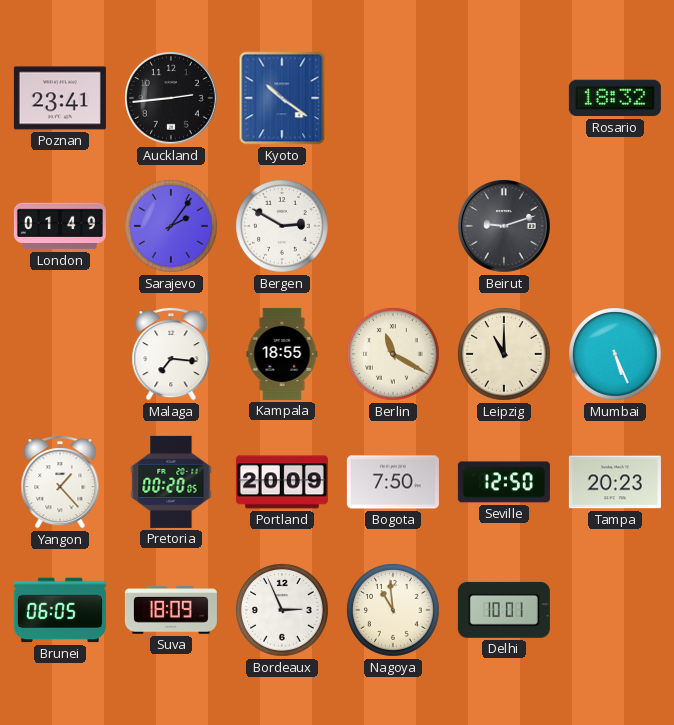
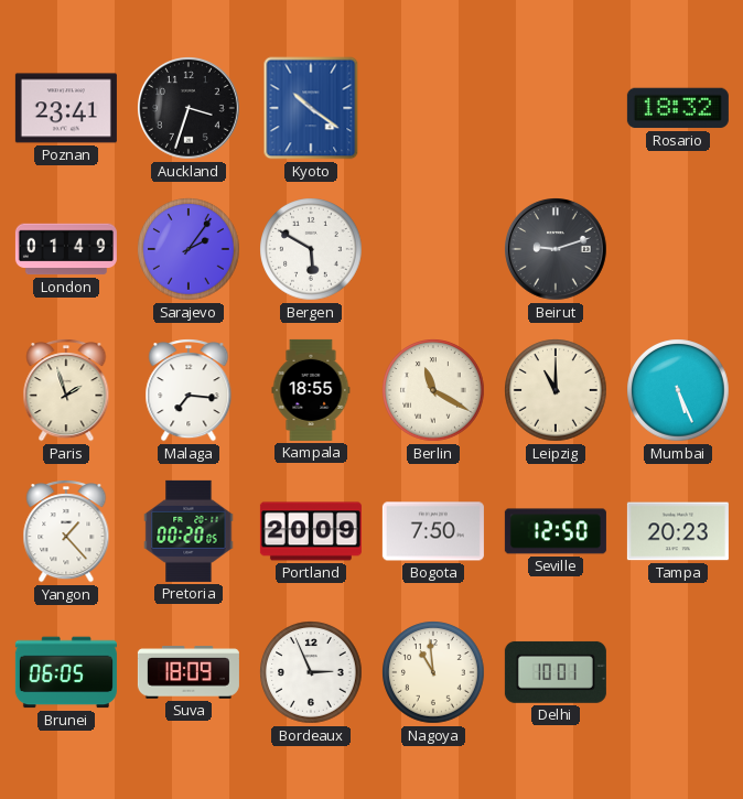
Auckland: 2:44 -> 3:33
Bergen: 2:50 -> 5:50
Paris: none -> 1:57
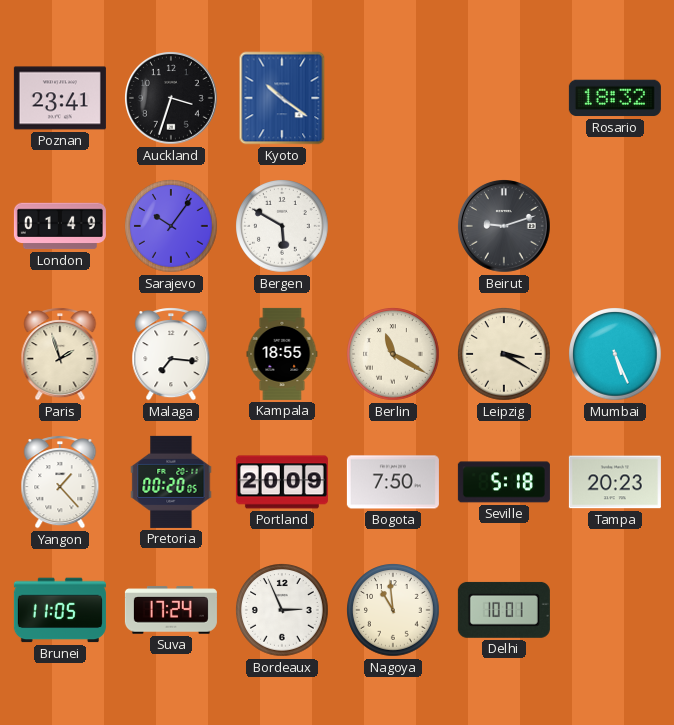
Sarajevo: 2:06 -> 10:06
Leipzig: 11:00 -> 3:20
Seville: 12:50 -> 5:18
Brunei: 06:05 -> 11:05
Suva: 18:09 -> 17:24
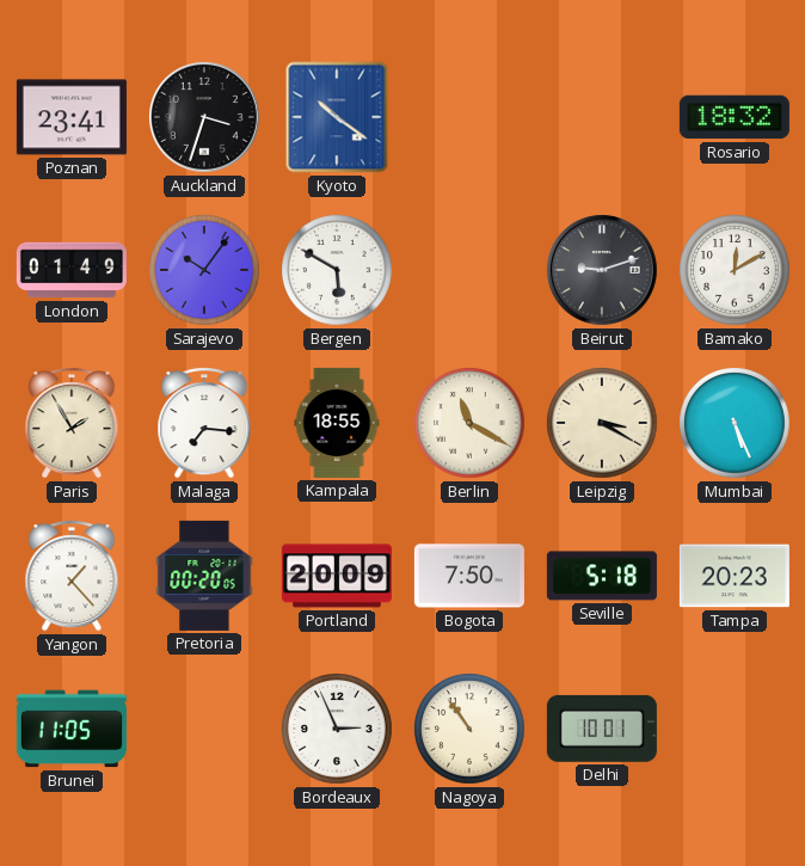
Bamako: none -> 12:10
Paris: 1:57 -> 1:55
Suva: 17:24 -> none
Nagoya: 10:59 -> 10:54
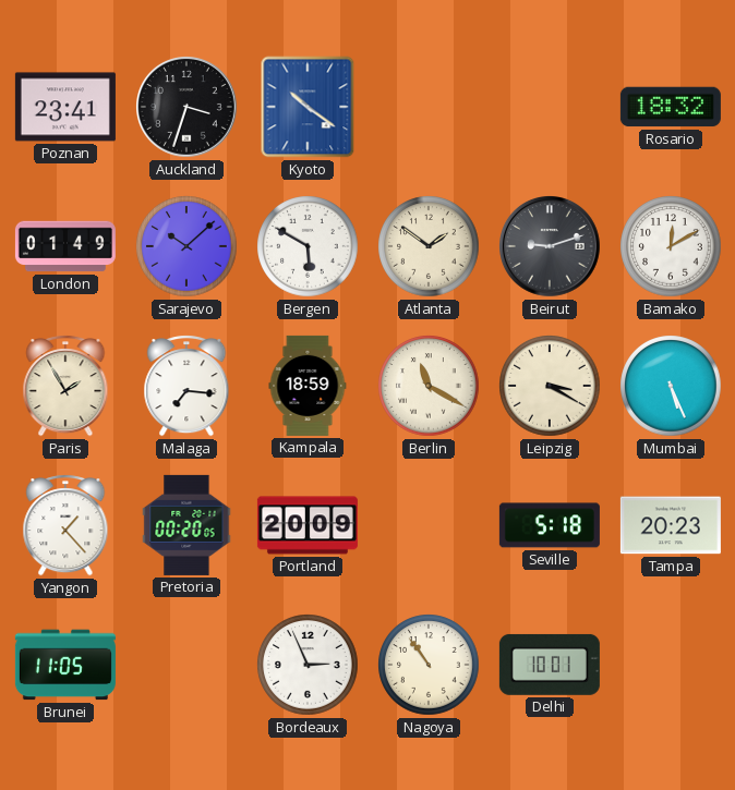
Sarajevo: 10:06 -> 10:08
Atlanta: none -> 1:51
Kampala: 18:55 -> 18:59
Bogota: 7:50 -> none
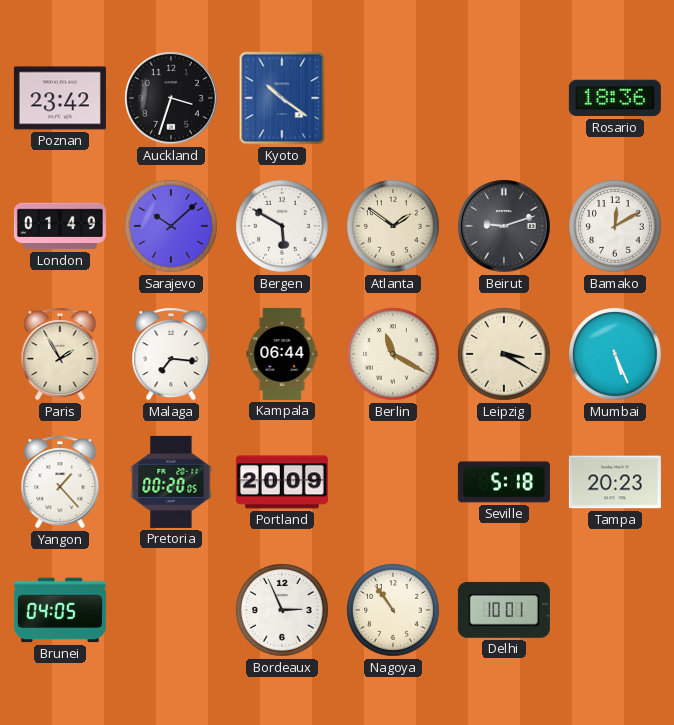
Poznan: 23:41 -> 23:42
Rosario: 18:32 -> 18:36
Kampala: 18:59 -> 06:44
Brunei: 11:05 -> 04:05
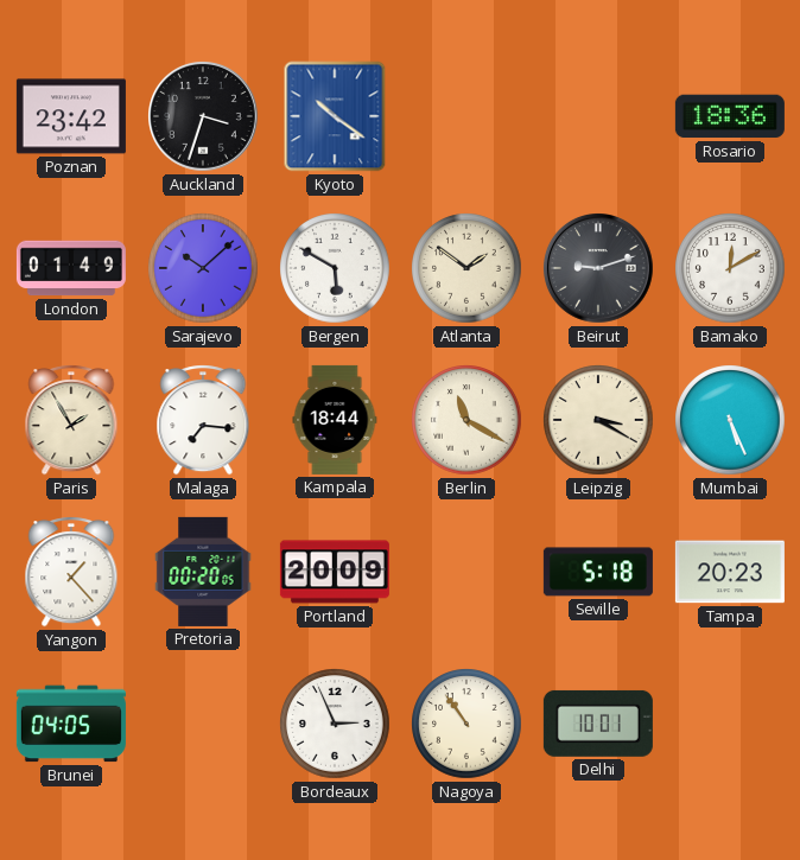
Kampala: 06:44 -> 18:44
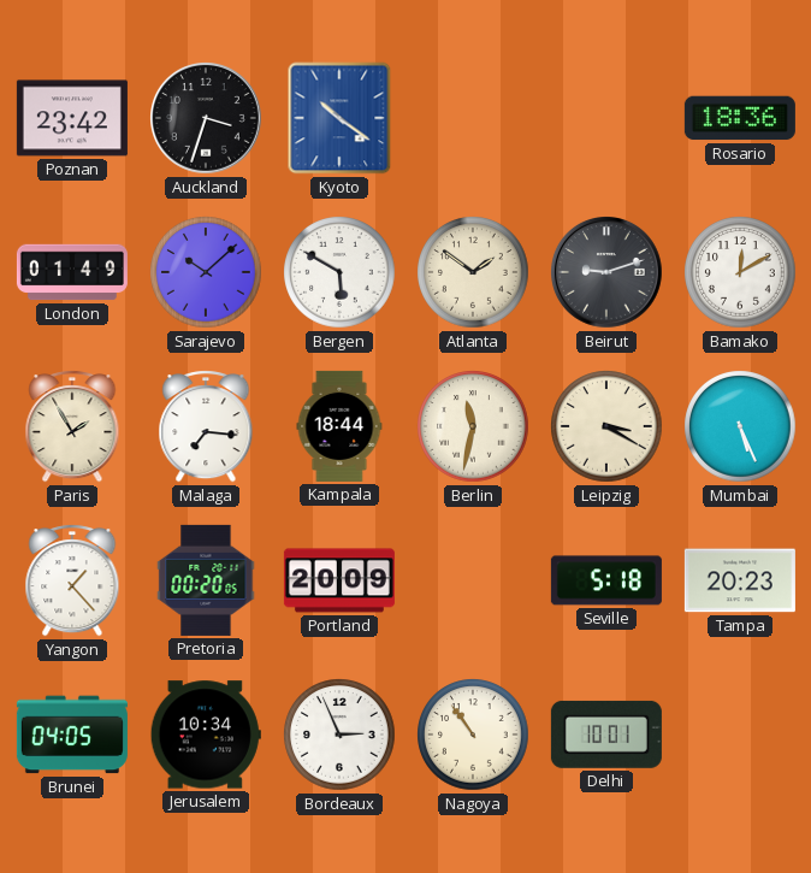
Berlin: 11:20 -> 11:32
Jerusalem: none -> 10:34
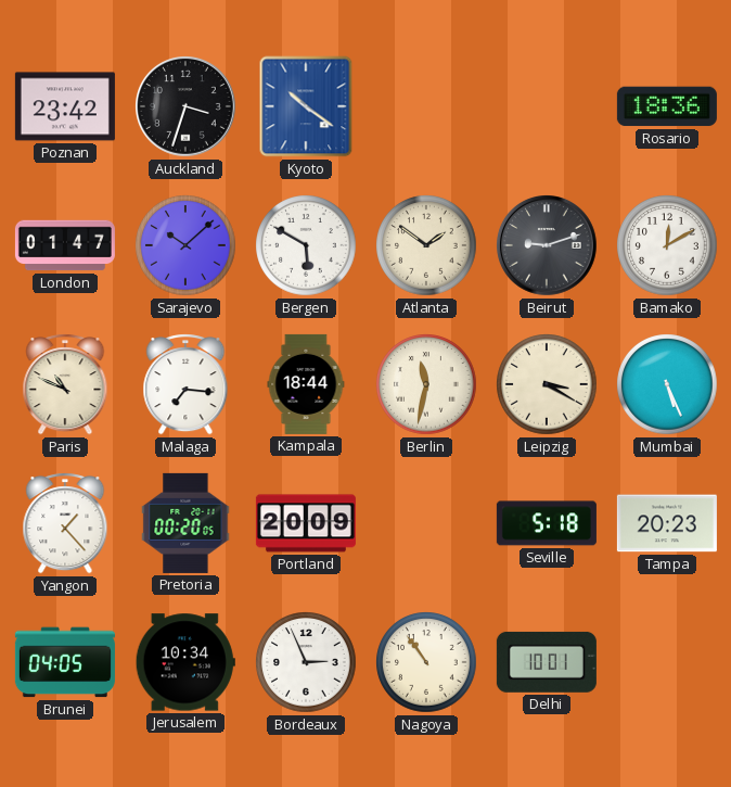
London: 01:49 -> 01:47
Paris: 1:55 -> 10:49
